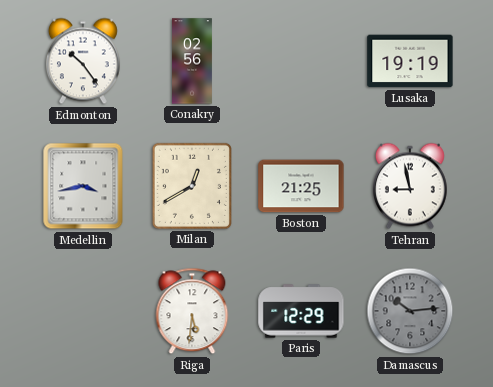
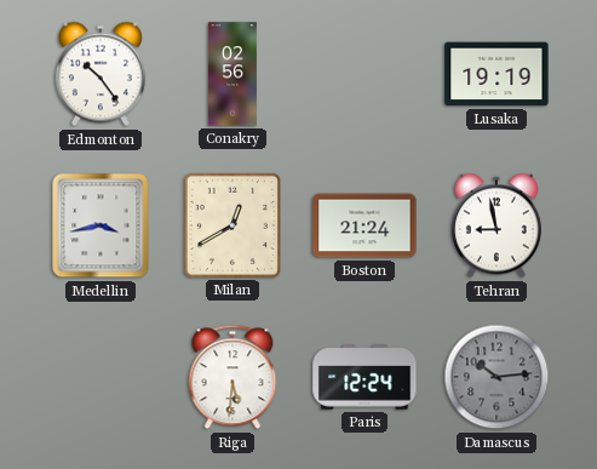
Boston: 21:25 -> 21:24
Paris: 12:29 -> 12:24
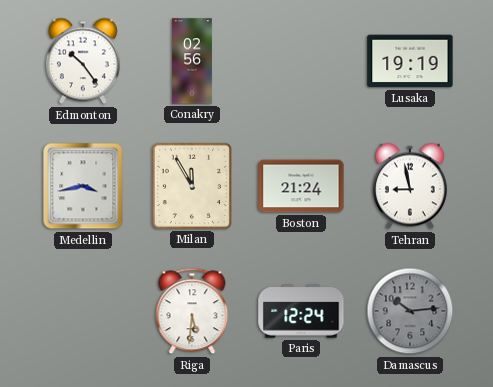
Milan: 12:40 -> 11:55
